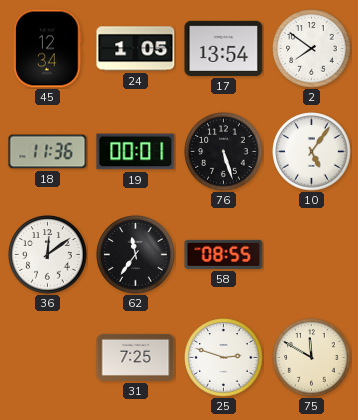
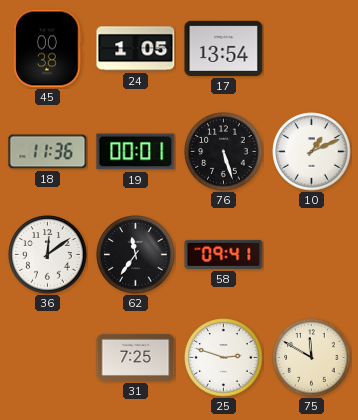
45: 12:34 -> 00:38
2: 7:51 -> none
10: 5:06 -> 1:11
58: 08:55 -> 09:41
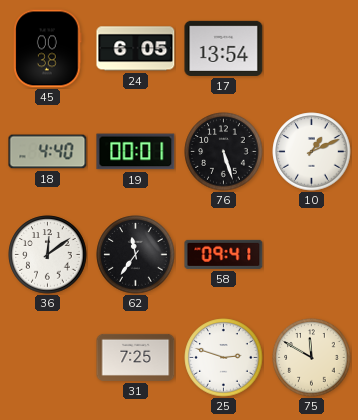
24: 1:05 -> 6:05
18: 11:36 -> 4:40
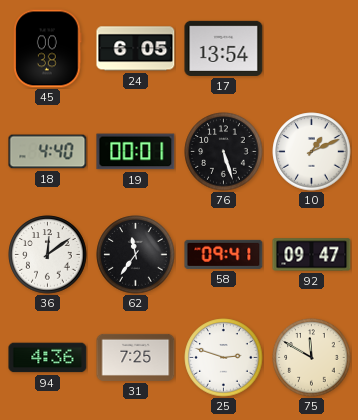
92: none -> 09:47
94: none -> 4:36
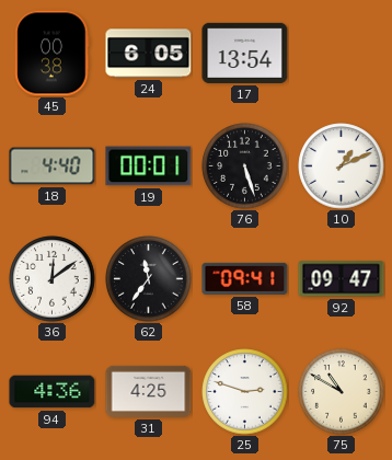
31: 7:25 -> 4:25
75: 11:50 -> 10:50
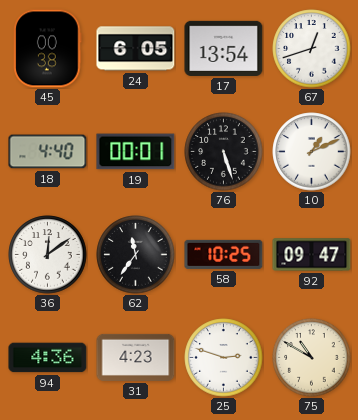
67: none -> 12:42
58: 09:41 -> 10:25
31: 4:25 -> 4:23
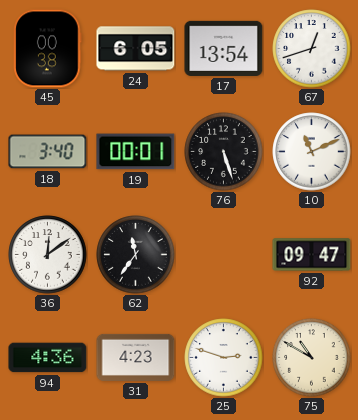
18: 4:40 -> 3:40
10: 1:11 -> 11:11
58: 10:25 -> none
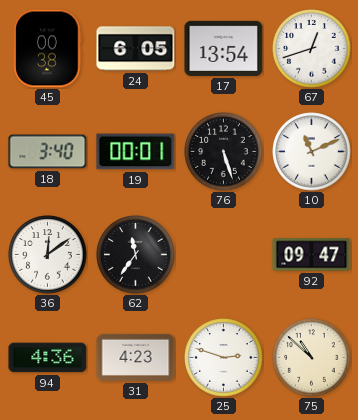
75: 10:50 -> 10:52
